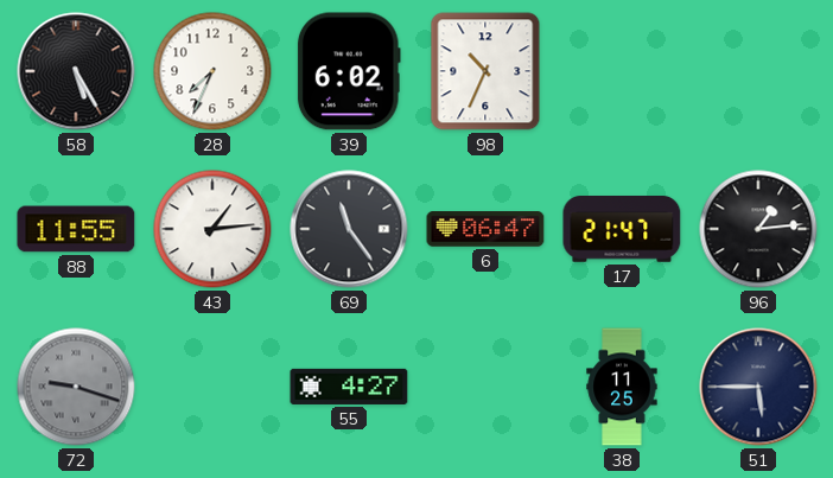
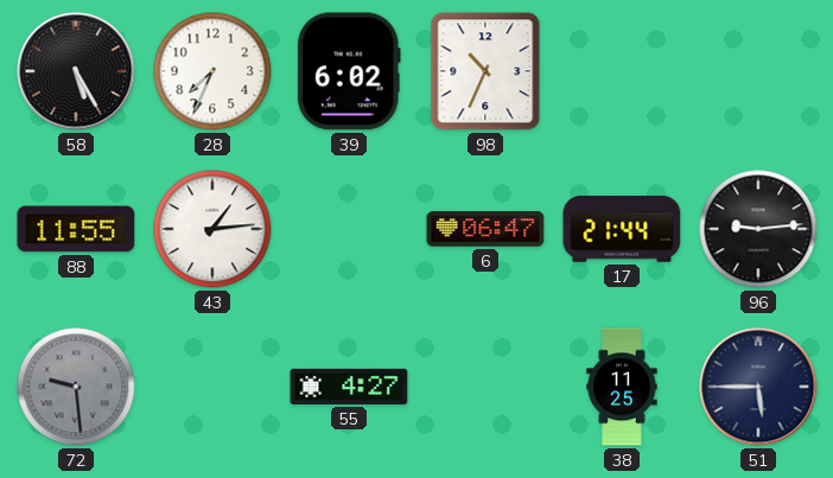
69: 11:24 -> none
17: 21:47 -> 21:44
96: 1:14 -> 9:14
72: 9:18 -> 9:29
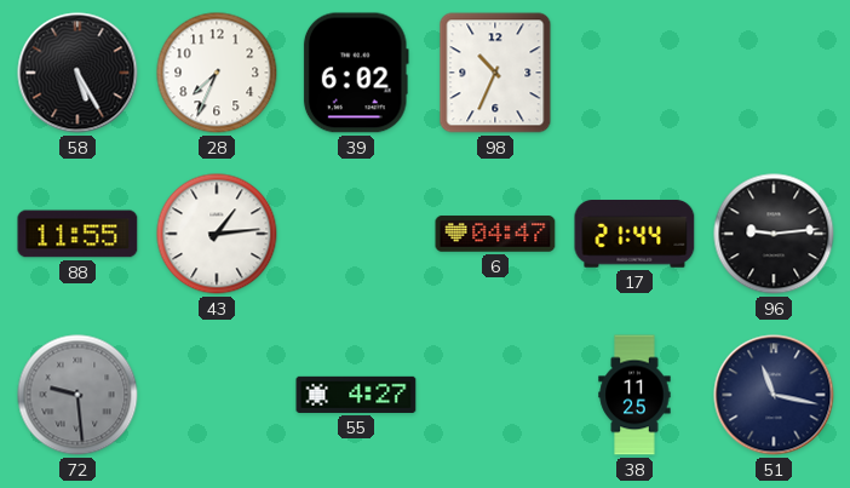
6: 06:47 -> 04:47
51: 5:45 -> 11:17
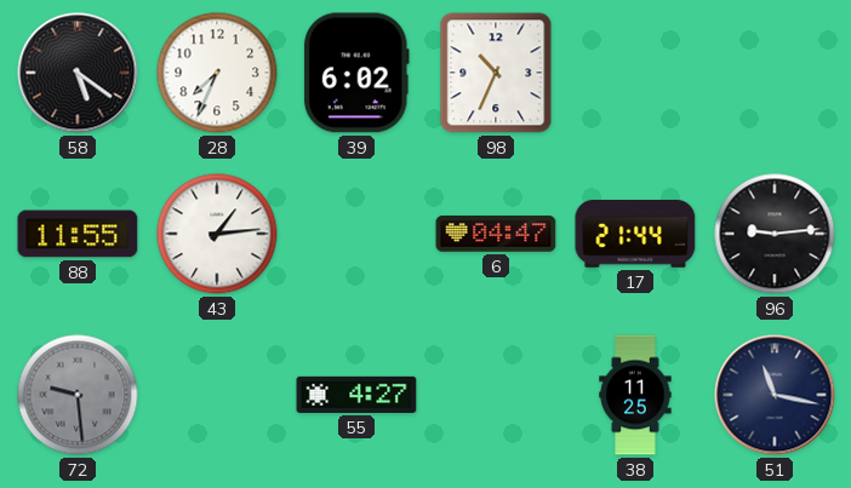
58: 5:25 -> 5:21
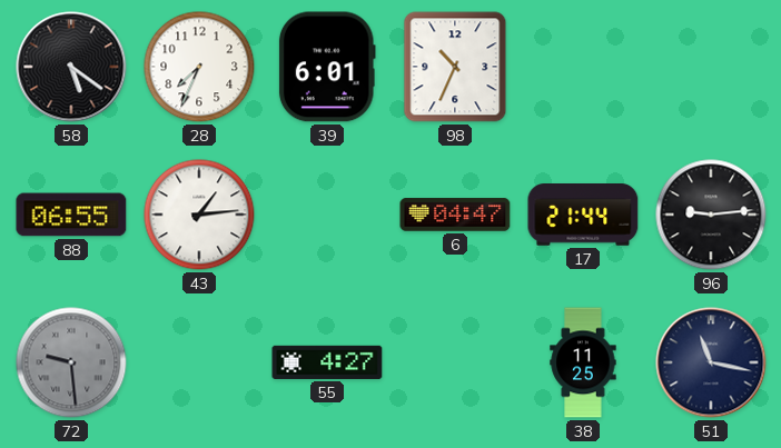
39: 6:02 -> 6:01
88: 11:55 -> 06:55
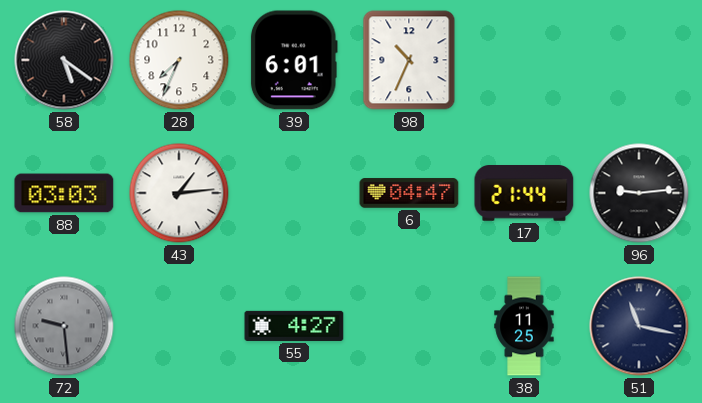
88: 06:55 -> 03:03
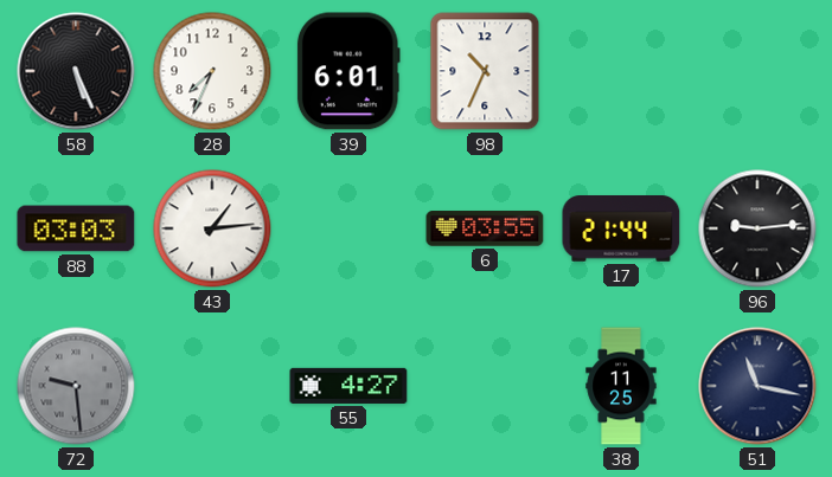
58: 5:21 -> 5:26
6: 04:47 -> 03:55
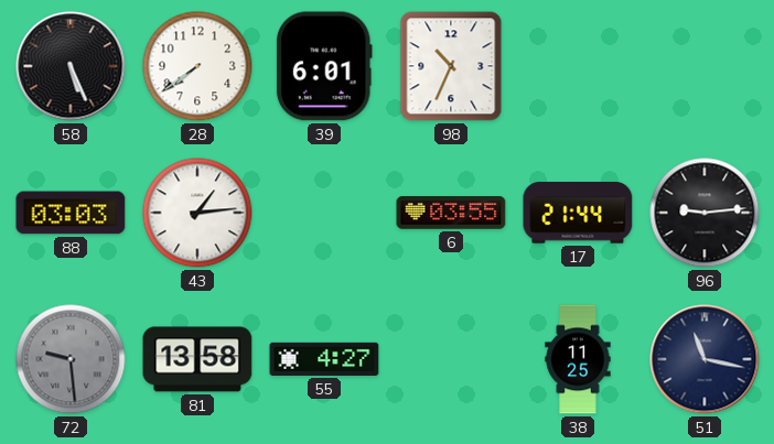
28: 7:34 -> 7:39
81: none -> 13:58
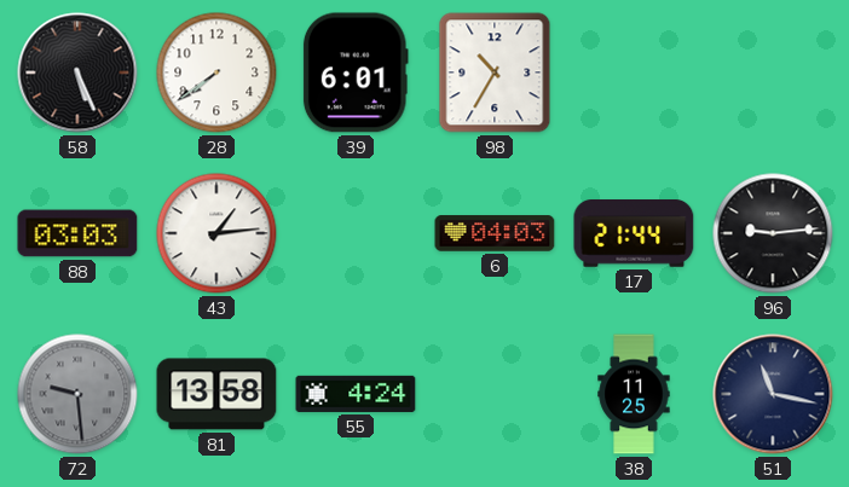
98: 10:34 -> 10:35
6: 03:55 -> 04:03
55: 4:27 -> 4:24
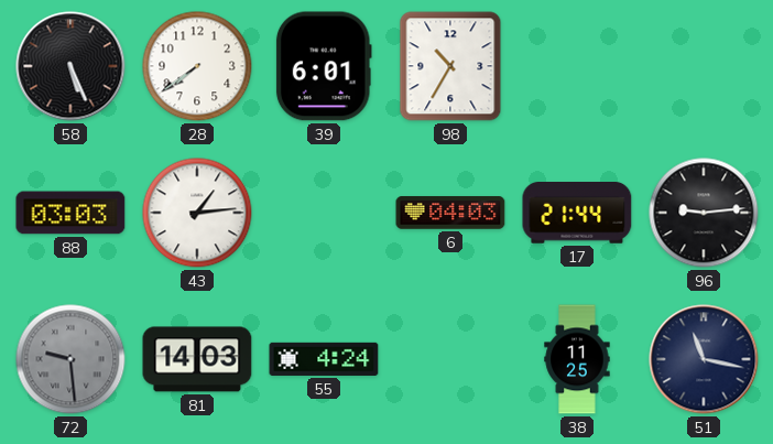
81: 13:58 -> 14:03
